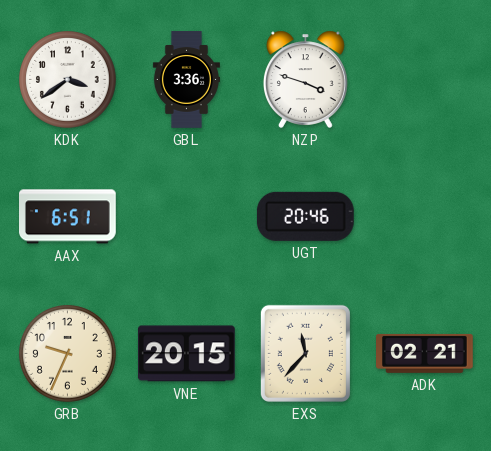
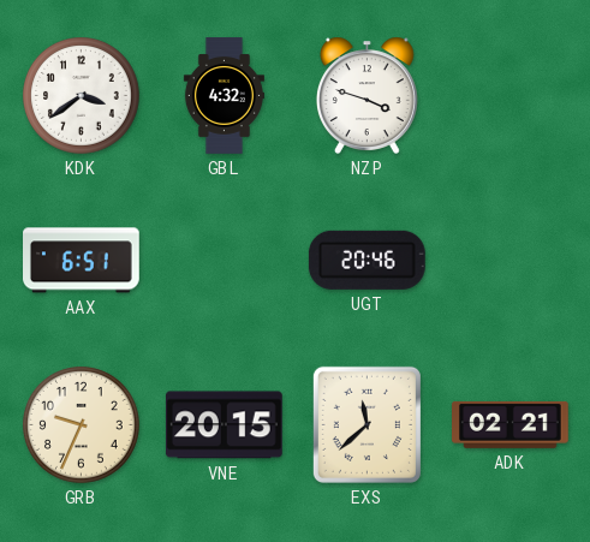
GBL: 3:36 -> 4:32
EXS: 11:37 -> 11:38
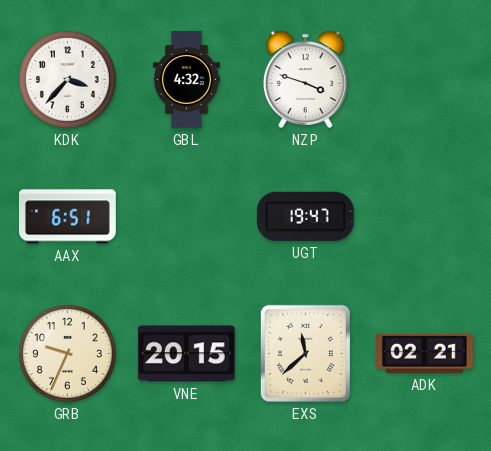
KDK: 3:39 -> 3:37
UGT: 20:46 -> 19:47
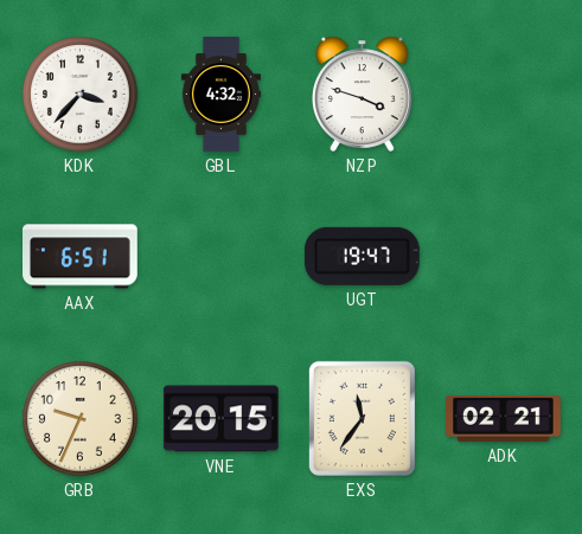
EXS: 11:38 -> 11:36
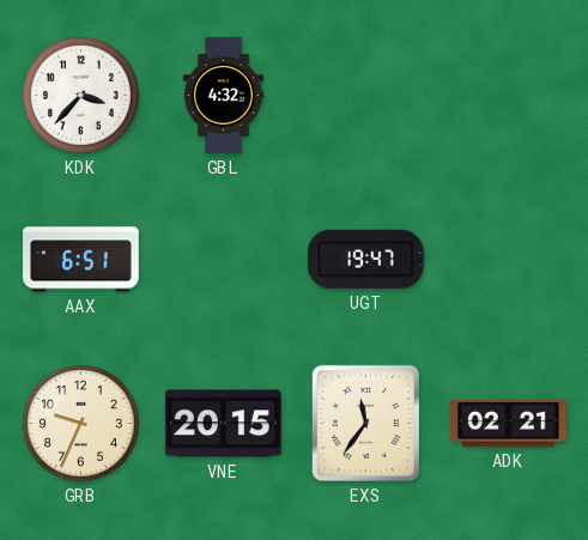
NZP: 3:48 -> none
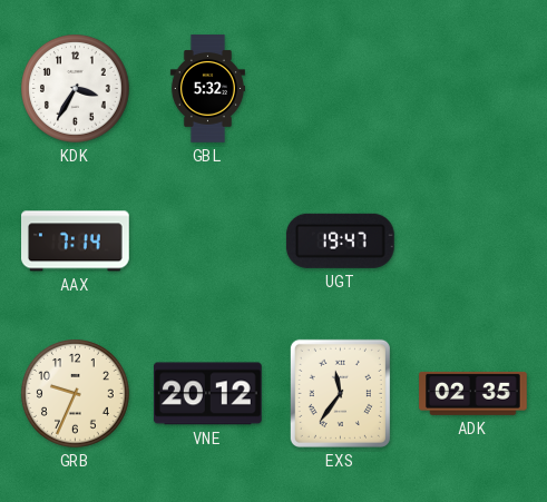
KDK: 3:37 -> 3:35
GBL: 4:32 -> 5:32
AAX: 6:51 -> 7:14
VNE: 20:15 -> 20:12
ADK: 02:21 -> 02:35
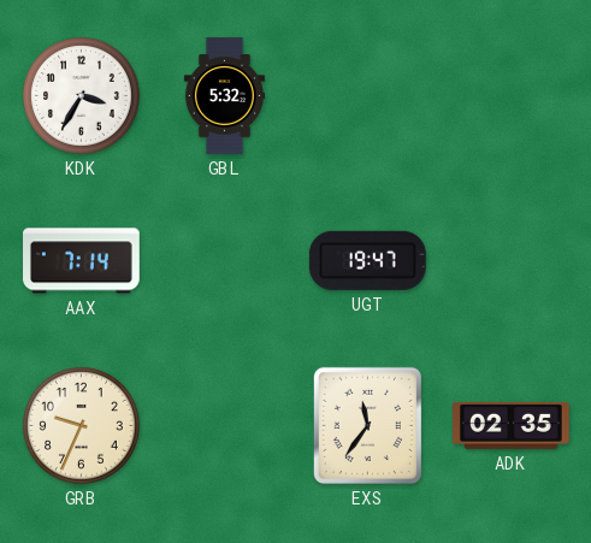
VNE: 20:12 -> none
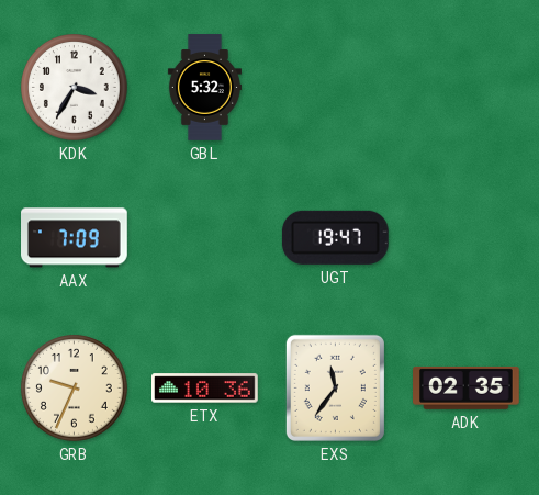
AAX: 7:14 -> 7:09
ETX: none -> 10:36
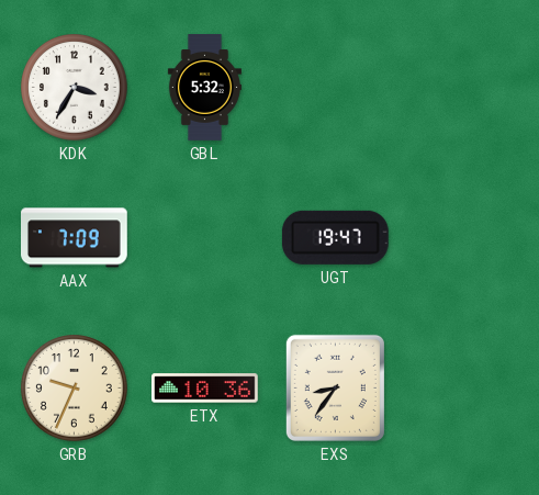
EXS: 11:36 -> 8:36
ADK: 02:35 -> none
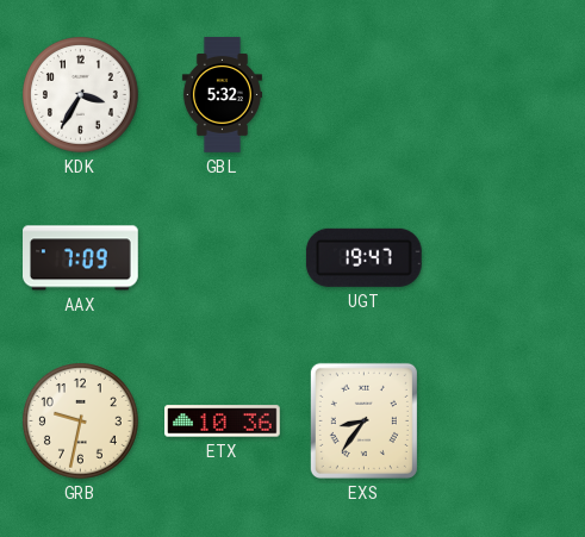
GRB: 9:34 -> 9:32
